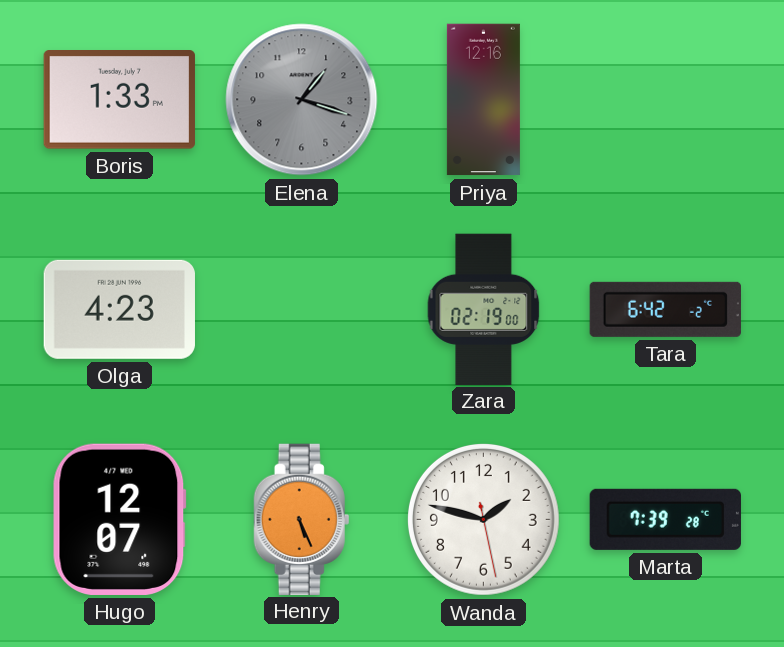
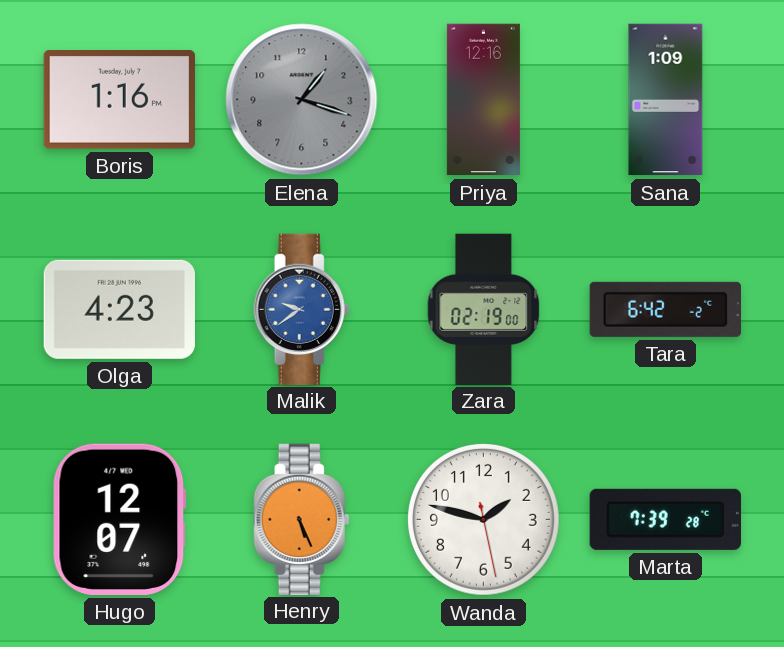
Boris: 1:33 -> 1:16
Sana: none -> 1:09
Malik: none -> 9:39
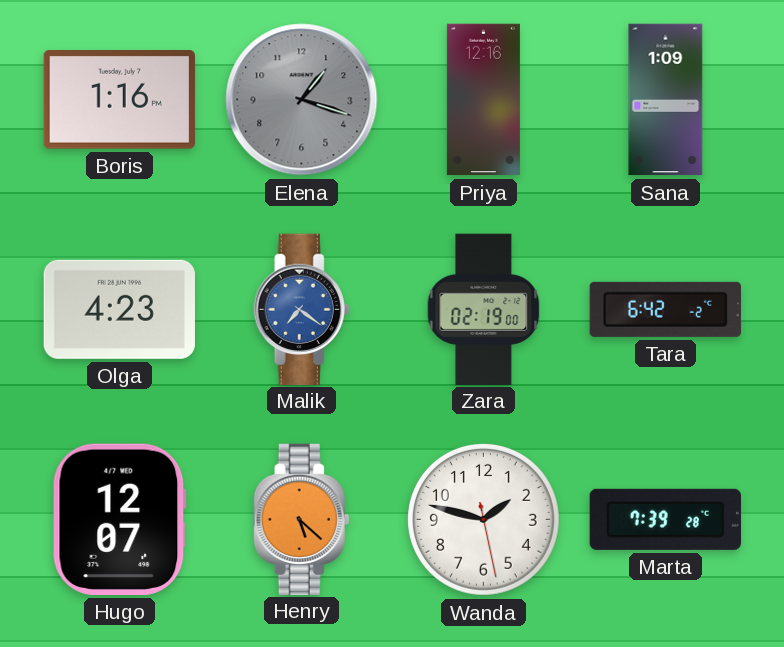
Malik: 9:39 -> 7:21
Henry: 5:26 -> 5:22
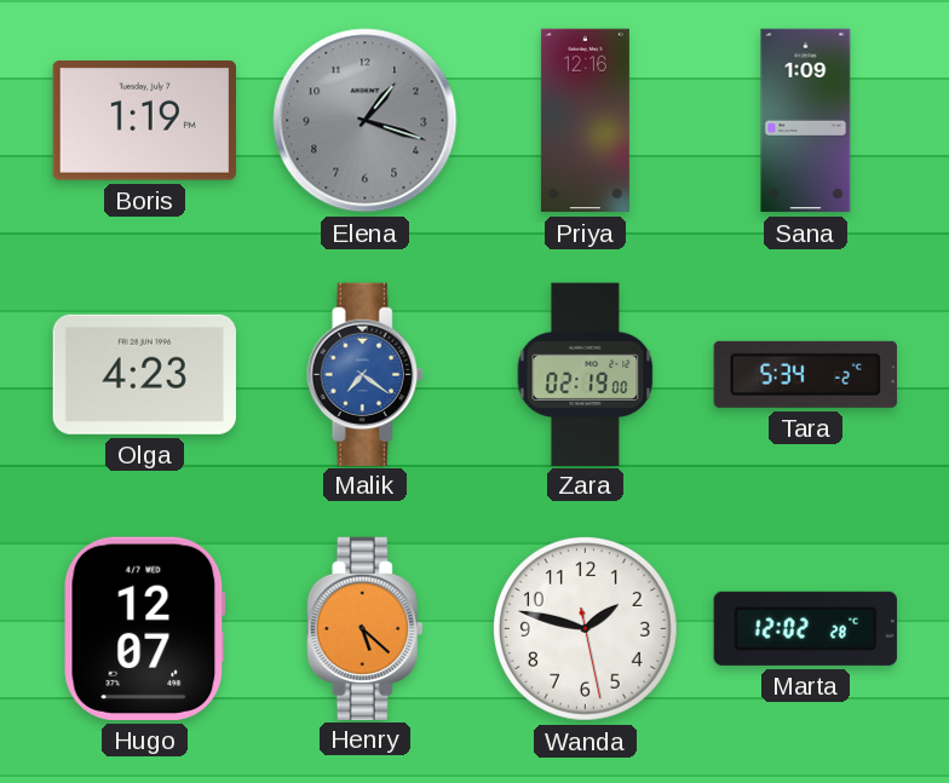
Boris: 1:16 -> 1:19
Tara: 6:42 -> 5:34
Marta: 7:39 -> 12:02
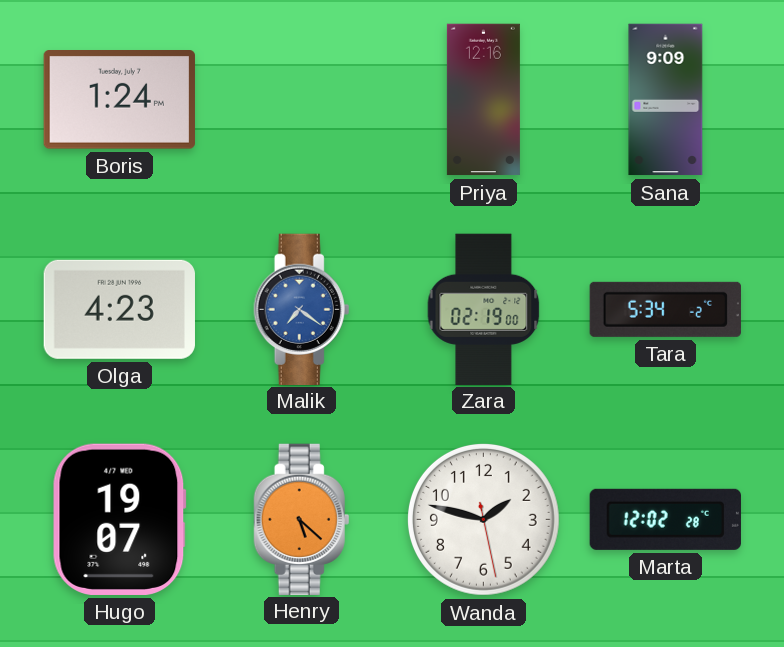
Boris: 1:19 -> 1:24
Elena: 1:18 -> none
Sana: 1:09 -> 9:09
Hugo: 12:07 -> 19:07
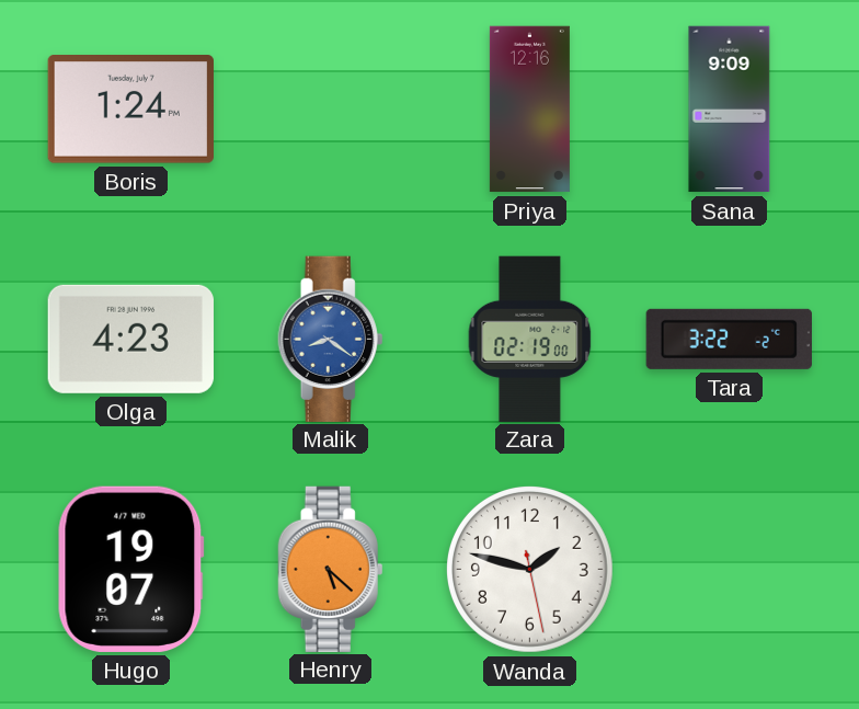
Malik: 7:21 -> 8:21
Tara: 5:34 -> 3:22
Marta: 12:02 -> none
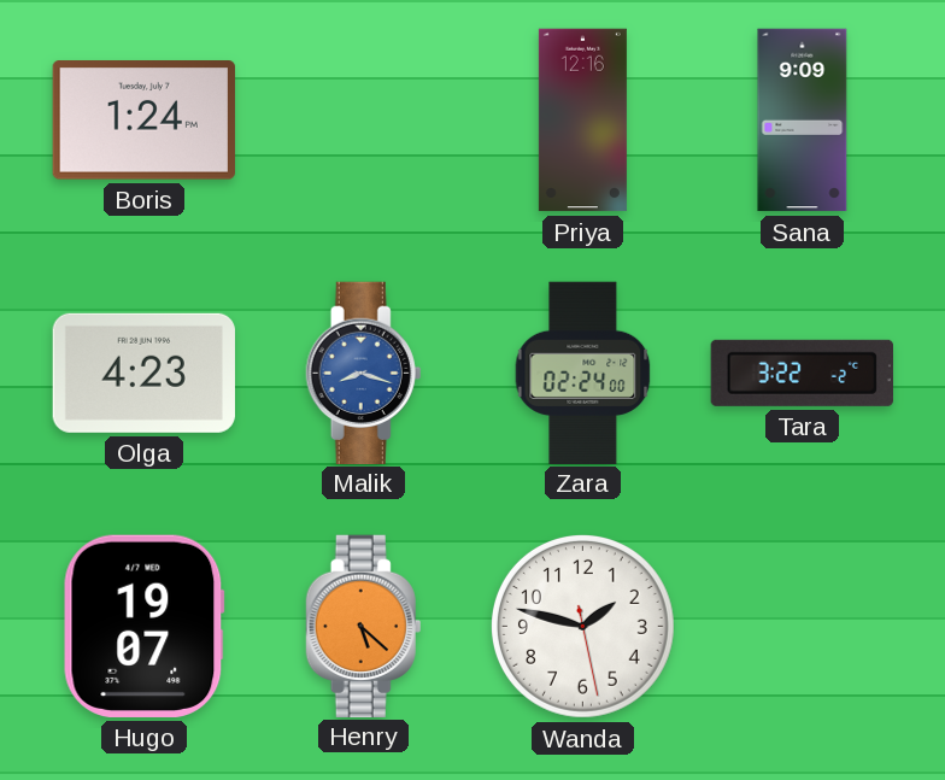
Malik: 8:21 -> 8:18
Zara: 02:19 -> 02:24
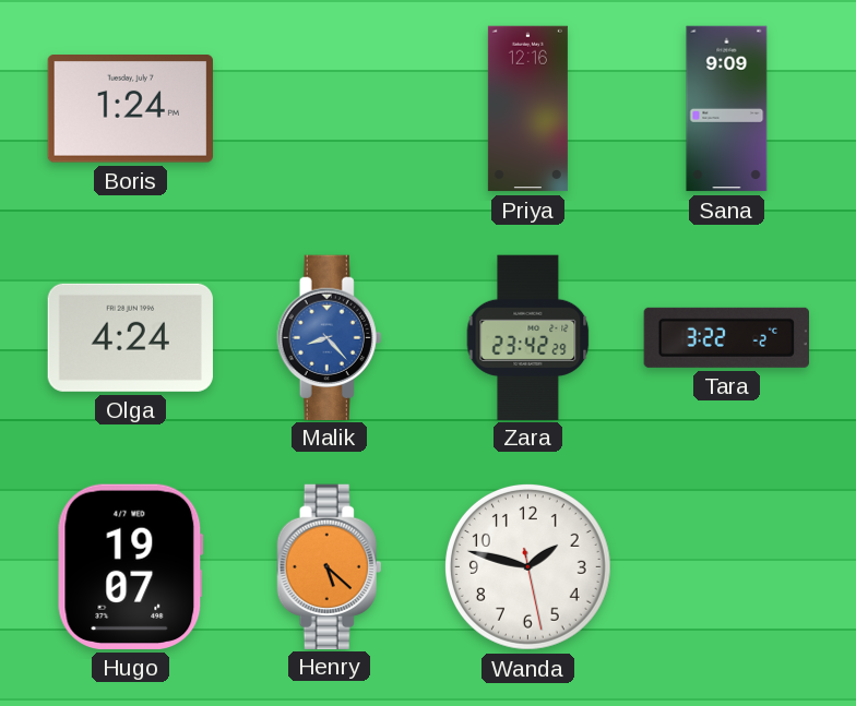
Olga: 4:23 -> 4:24
Malik: 8:18 -> 8:23
Zara: 02:24 -> 23:42
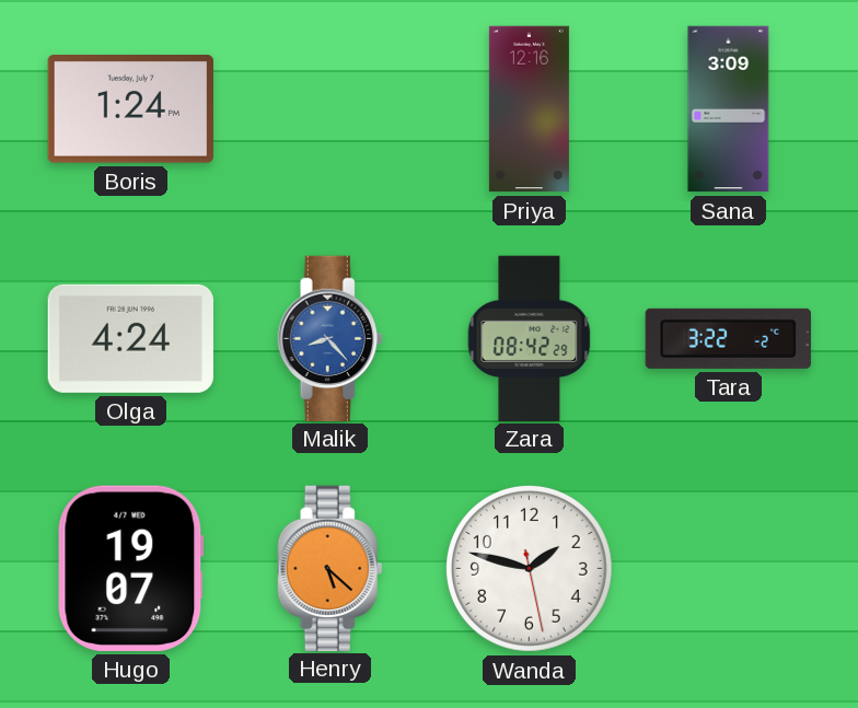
Sana: 9:09 -> 3:09
Zara: 23:42 -> 08:42
